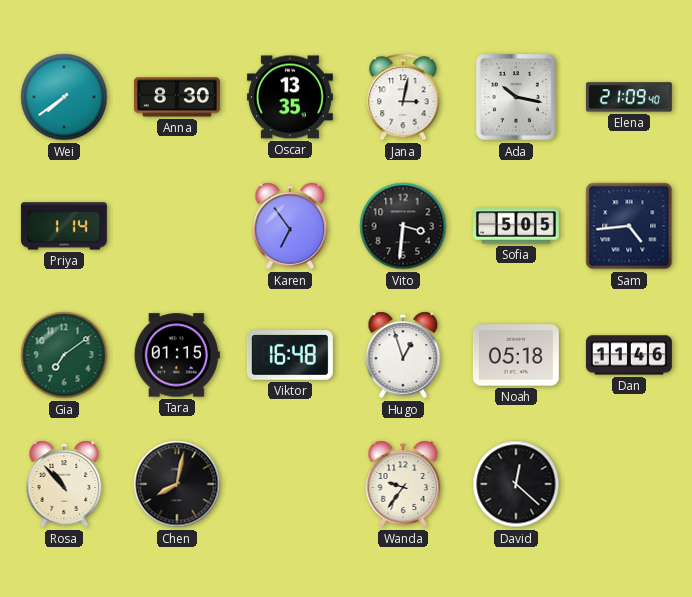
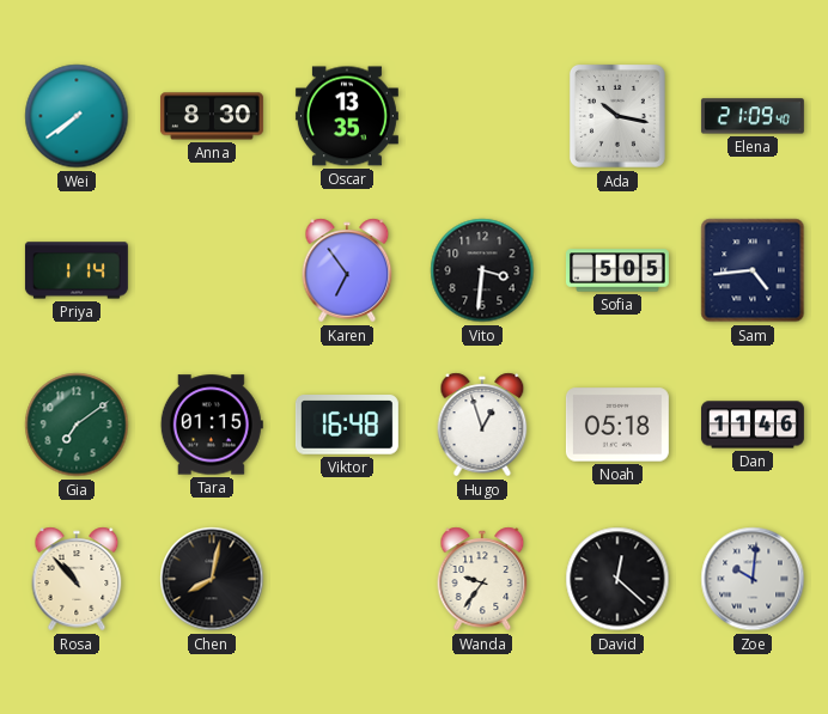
Jana: 3:02 -> none
Zoe: none -> 10:01
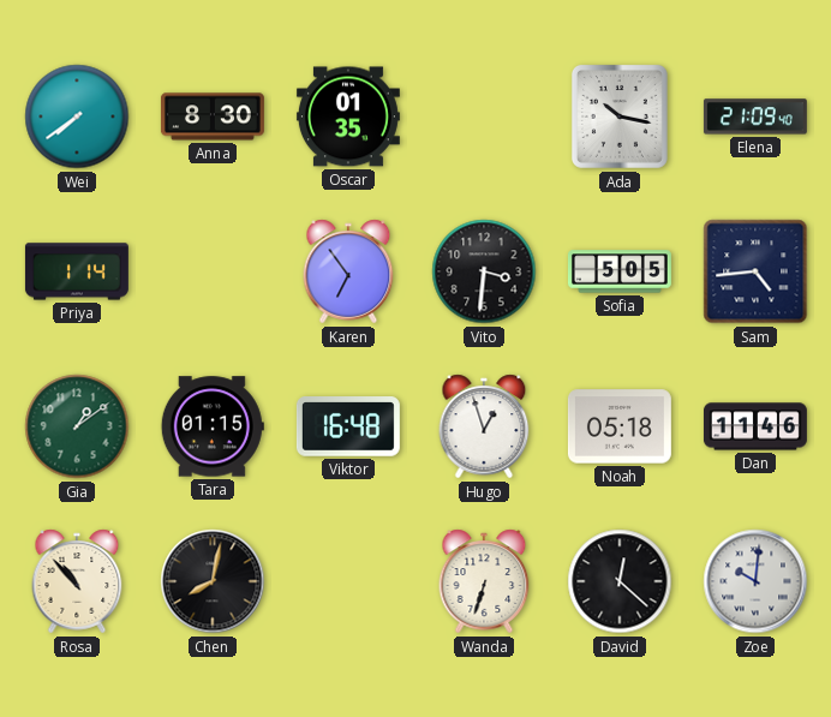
Oscar: 13:35 -> 01:35
Gia: 7:09 -> 1:09
Wanda: 9:36 -> 6:33
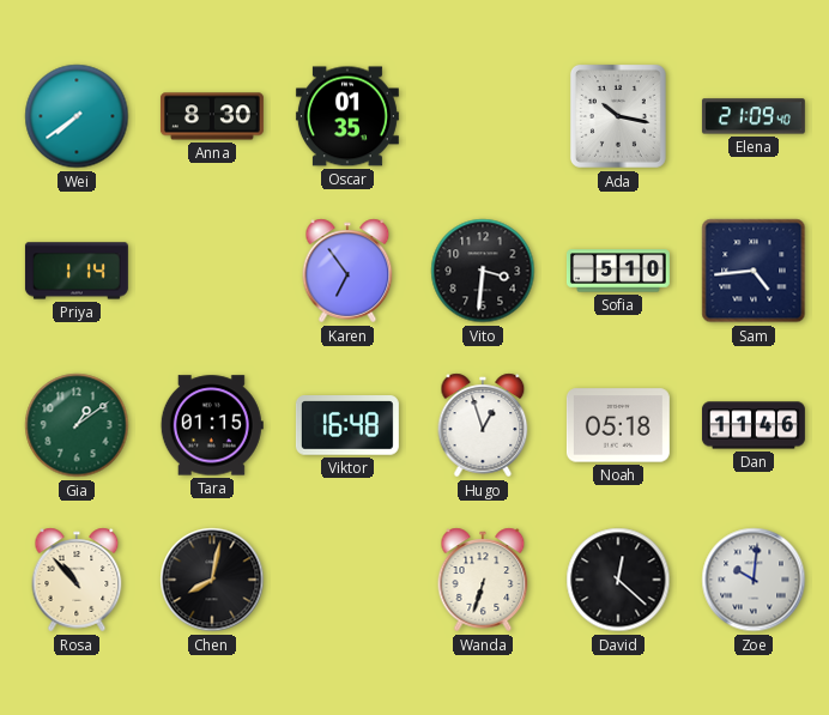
Sofia: 5:05 -> 5:10
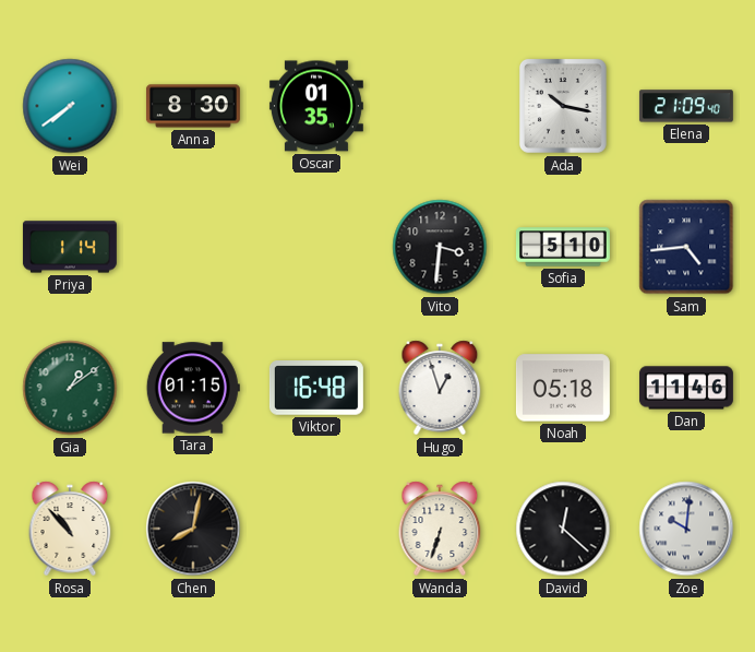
Karen: 6:54 -> none
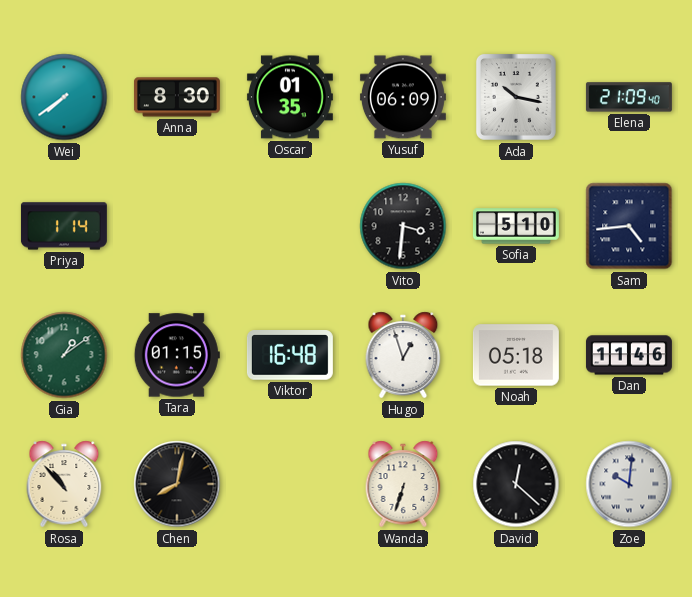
Yusuf: none -> 06:09
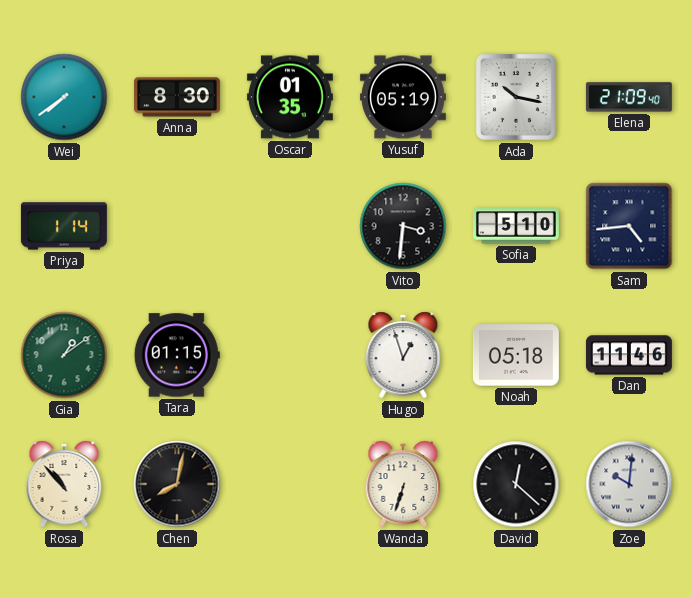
Yusuf: 06:09 -> 05:19
Viktor: 16:48 -> none
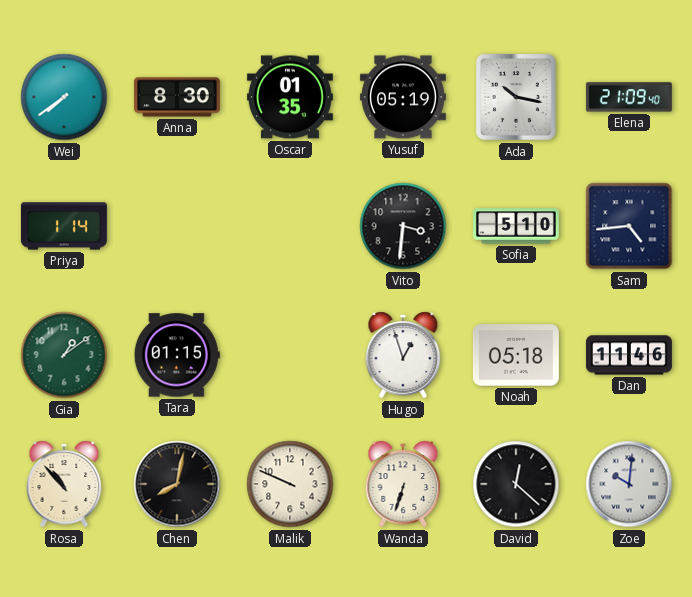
Malik: none -> 9:49
